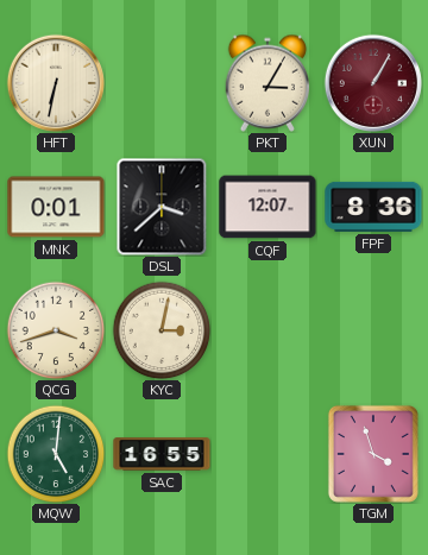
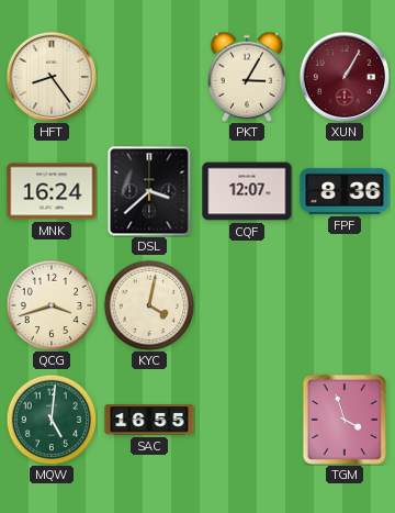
HFT: 6:32 -> 8:24
MNK: 0:01 -> 16:24
KYC: 3:02 -> 4:02
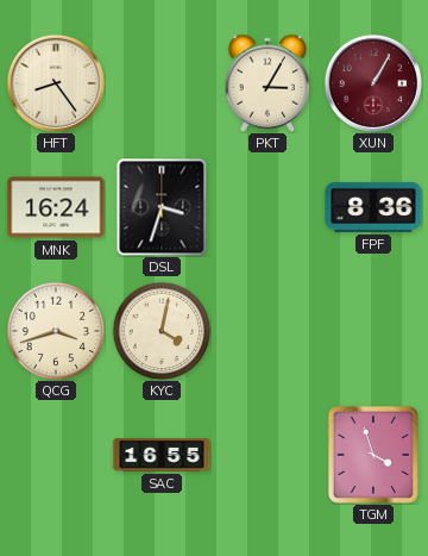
DSL: 3:38 -> 3:33
CQF: 12:07 -> none
MQW: 5:01 -> none
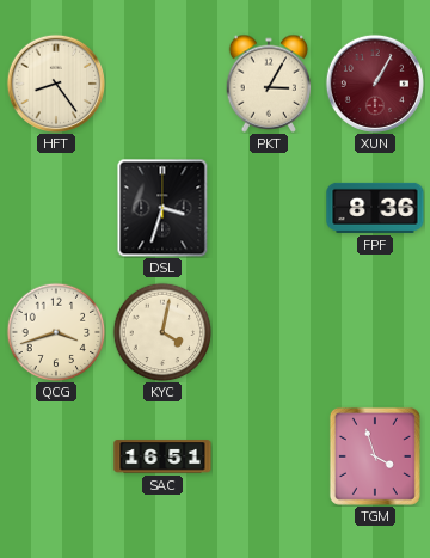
MNK: 16:24 -> none
SAC: 16:55 -> 16:51
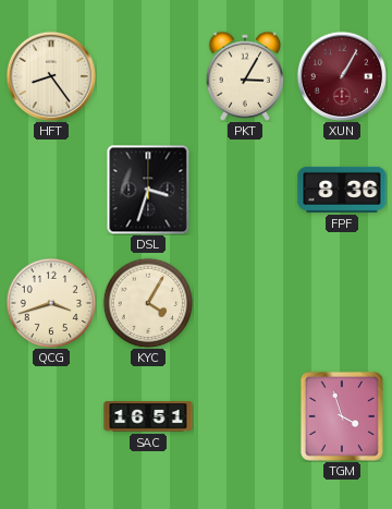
KYC: 4:02 -> 4:05
